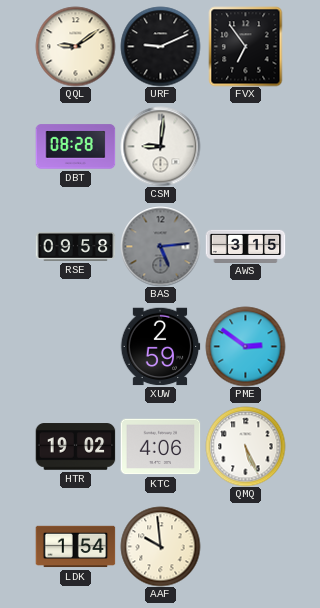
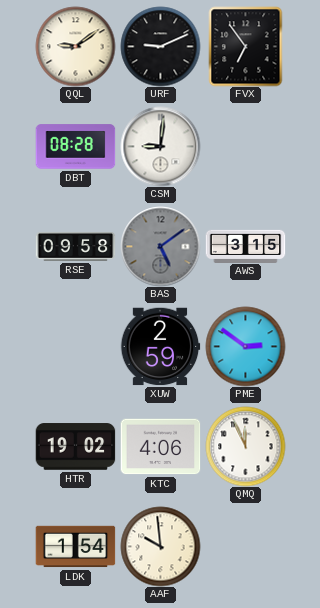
BAS: 5:14 -> 5:09
QMQ: 5:26 -> 11:56
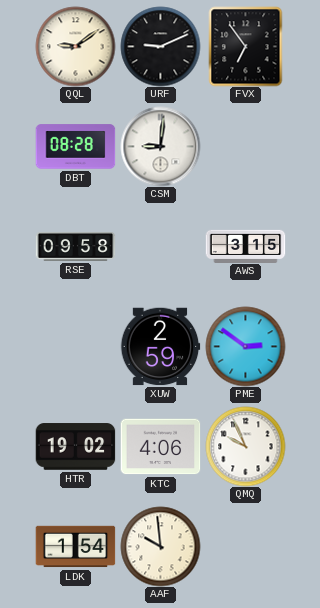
BAS: 5:09 -> none
QMQ: 11:56 -> 9:56
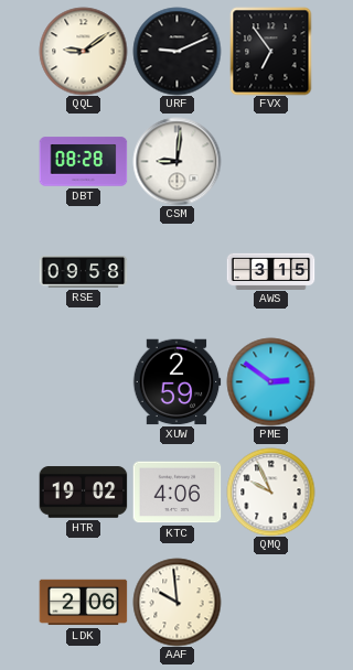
LDK: 1:54 -> 2:06
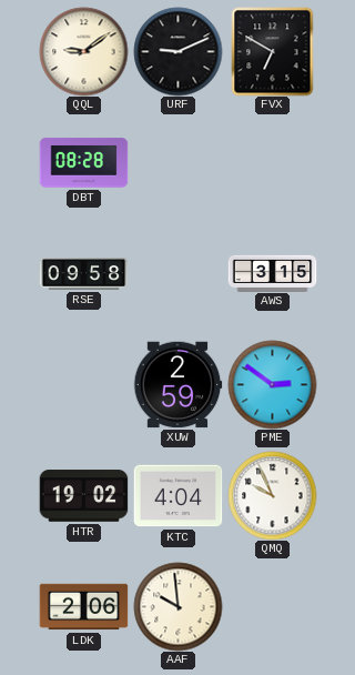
FVX: 6:54 -> 6:50
CSM: 9:01 -> none
KTC: 4:06 -> 4:04
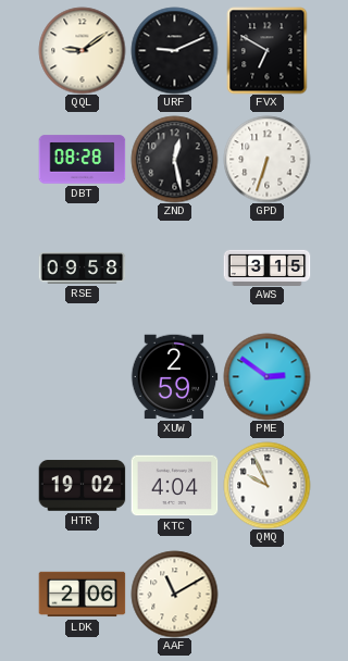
ZND: none -> 12:28
GPD: none -> 6:33
AAF: 9:59 -> 11:10
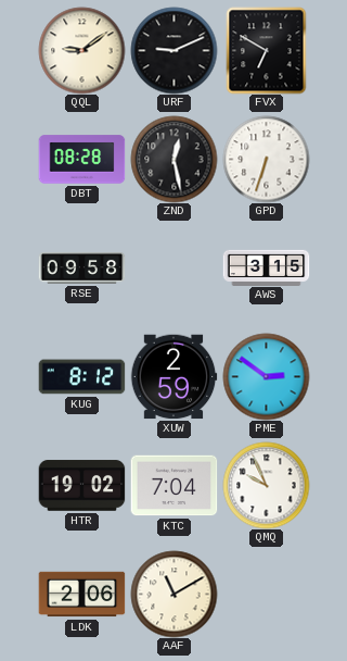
KUG: none -> 8:12
KTC: 4:04 -> 7:04
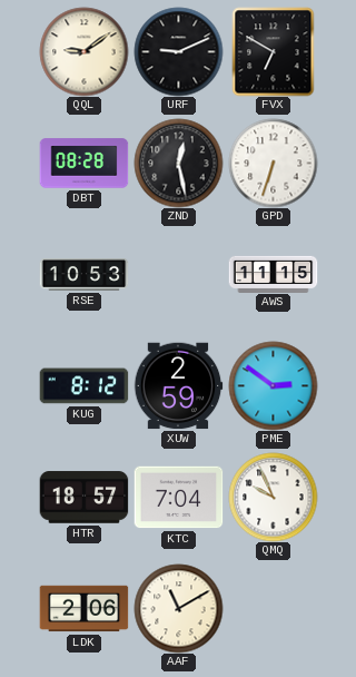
RSE: 09:58 -> 10:53
AWS: 3:15 -> 11:15
HTR: 19:02 -> 18:57
